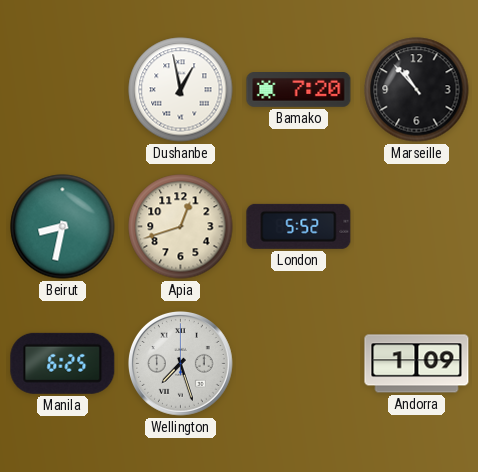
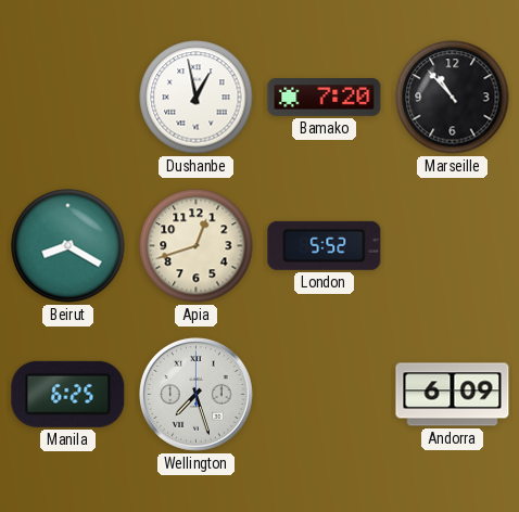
Beirut: 8:32 -> 8:20
Andorra: 1:09 -> 6:09
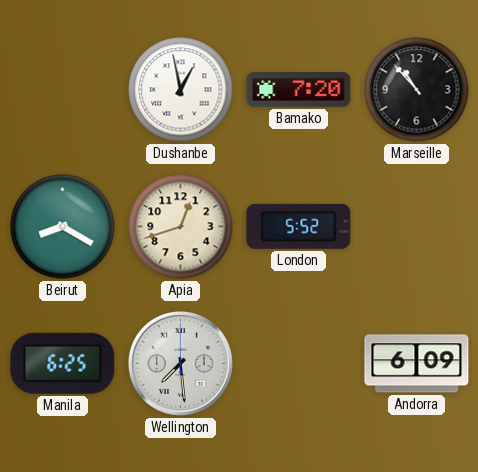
Wellington: 7:27 -> 7:29
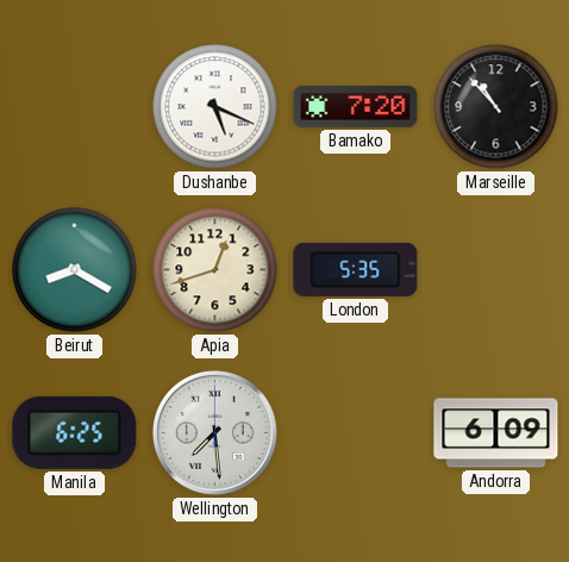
Dushanbe: 12:58 -> 5:19
London: 5:52 -> 5:35
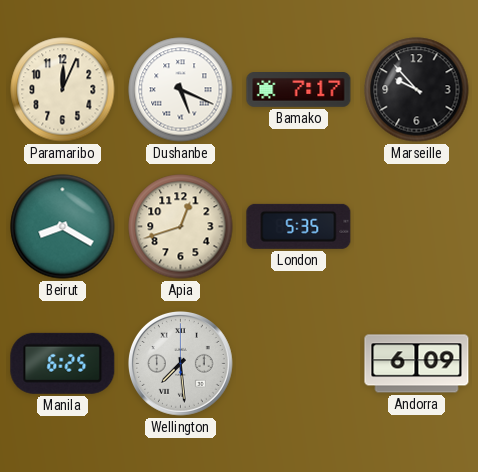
Paramaribo: none -> 12:04
Bamako: 7:20 -> 7:17
Marseille: 10:53 -> 9:53
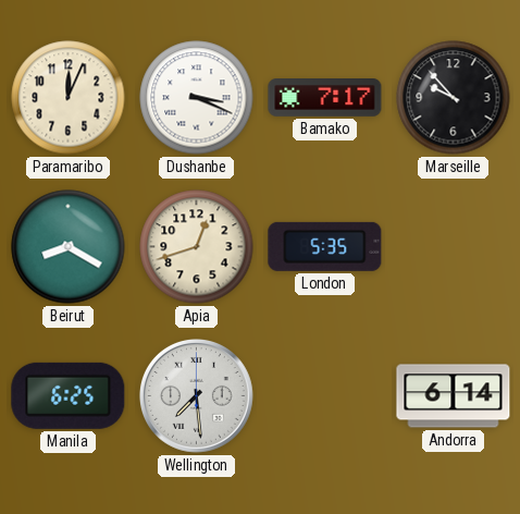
Dushanbe: 5:19 -> 3:19
Andorra: 6:09 -> 6:14
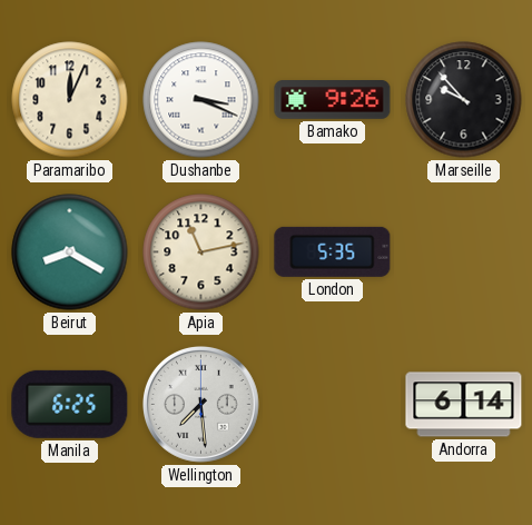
Bamako: 7:17 -> 9:26
Apia: 12:42 -> 11:13
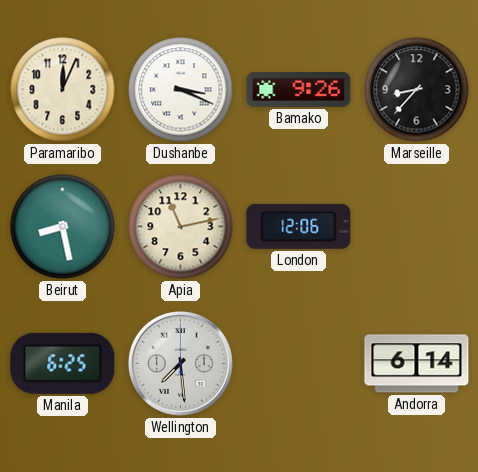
Marseille: 9:53 -> 8:37
Beirut: 8:20 -> 8:28
London: 5:35 -> 12:06
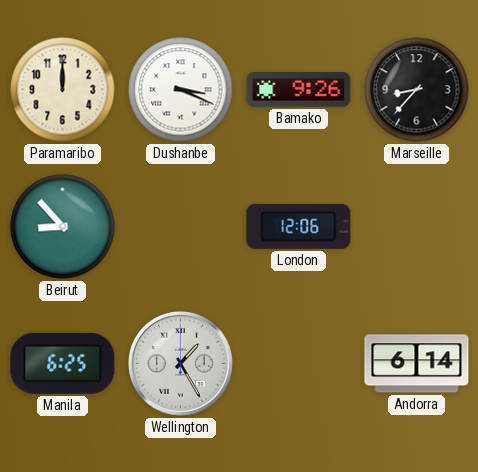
Paramaribo: 12:04 -> 12:00
Beirut: 8:28 -> 8:53
Apia: 11:13 -> none
Wellington: 7:29 -> 1:25
